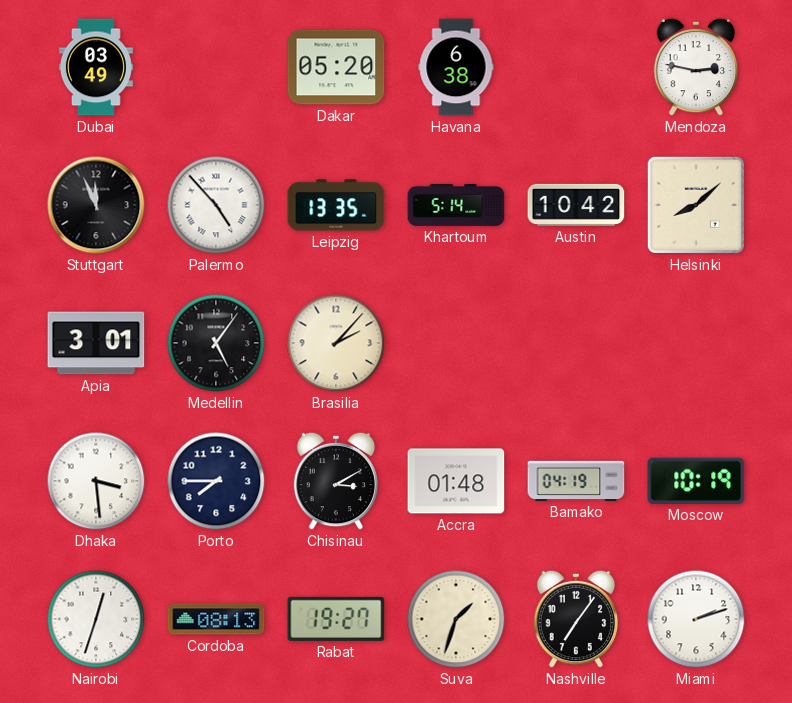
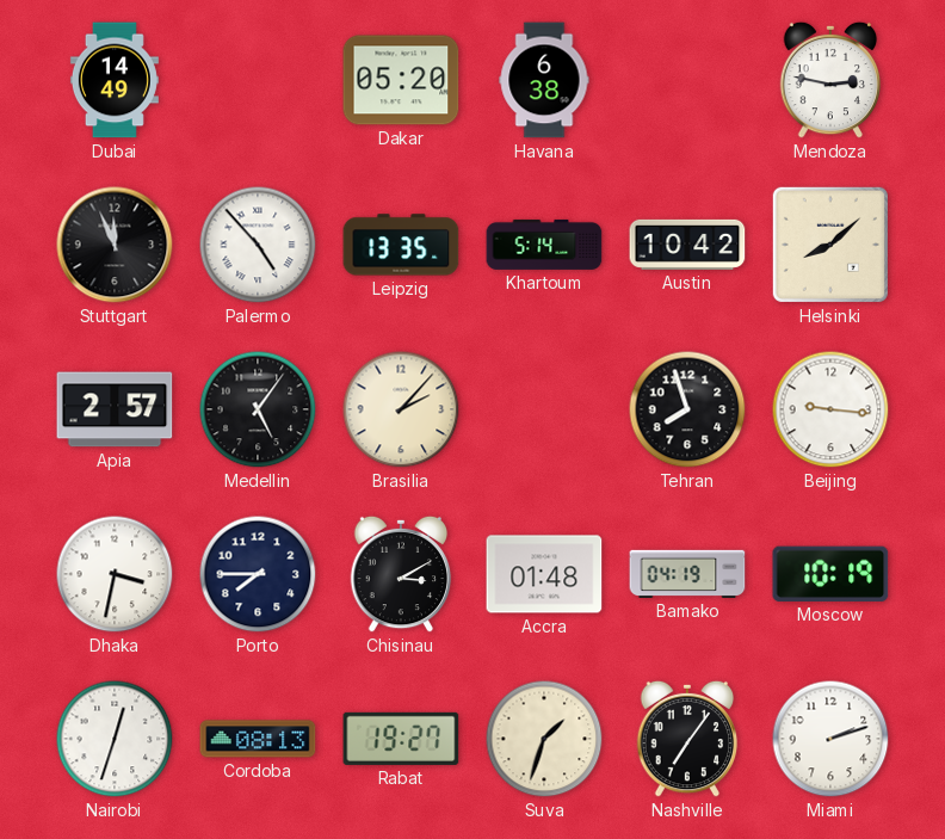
Dubai: 03:49 -> 14:49
Apia: 3:01 -> 2:57
Tehran: none -> 7:57
Beijing: none -> 9:16
Dhaka: 3:29 -> 3:32
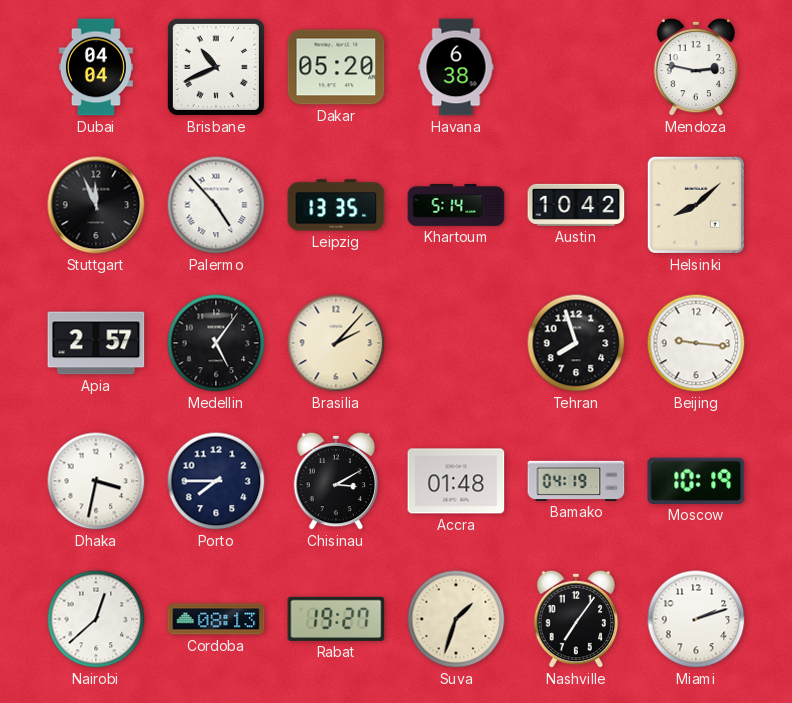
Dubai: 14:49 -> 04:04
Brisbane: none -> 10:41
Nairobi: 12:33 -> 12:38
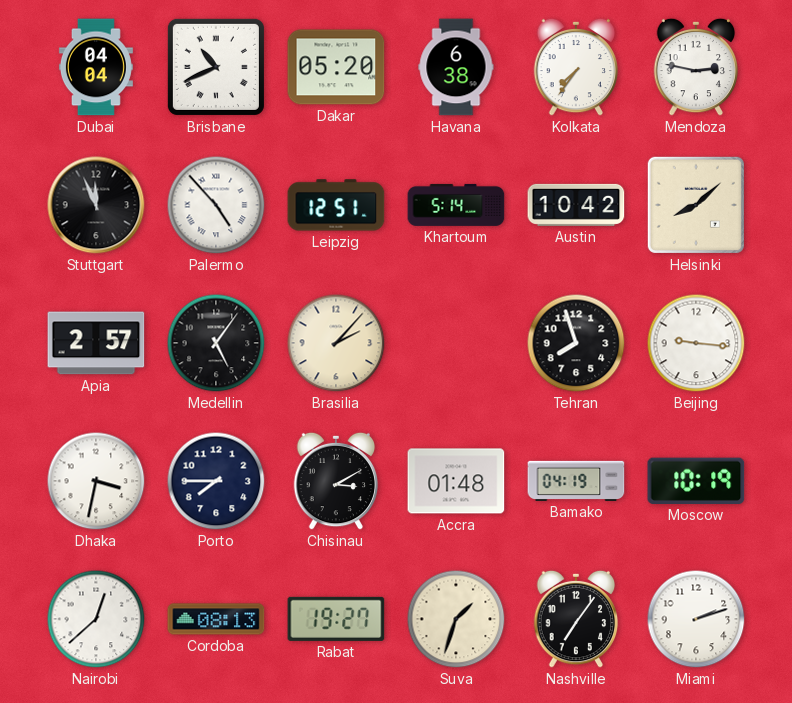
Kolkata: none -> 7:36
Leipzig: 13:35 -> 12:51
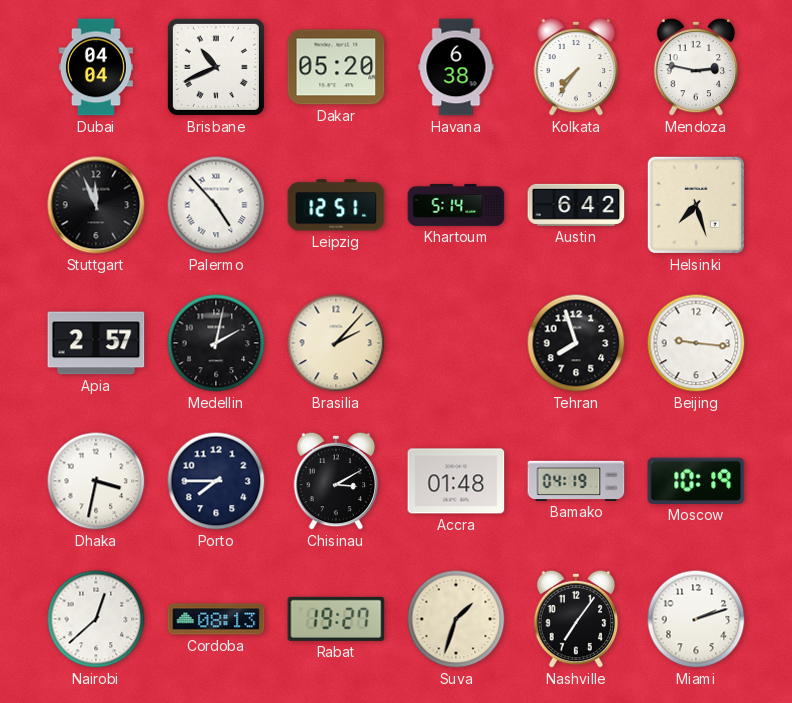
Austin: 10:42 -> 6:42
Helsinki: 8:08 -> 7:27
Medellin: 5:06 -> 2:02
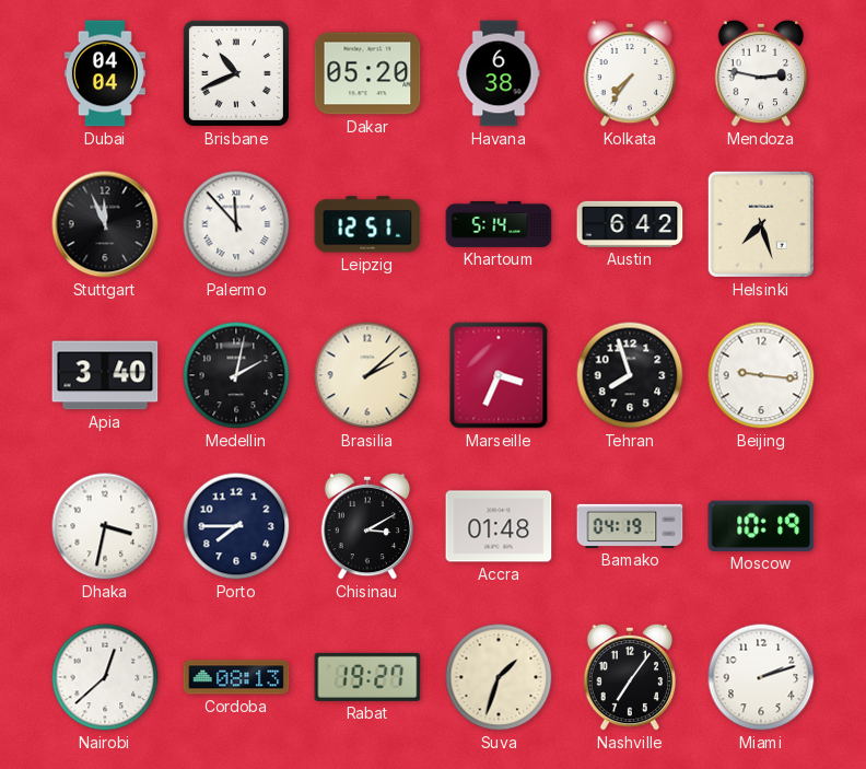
Palermo: 4:53 -> 11:53
Apia: 2:57 -> 3:40
Brasilia: 2:07 -> 2:08
Marseille: none -> 3:34
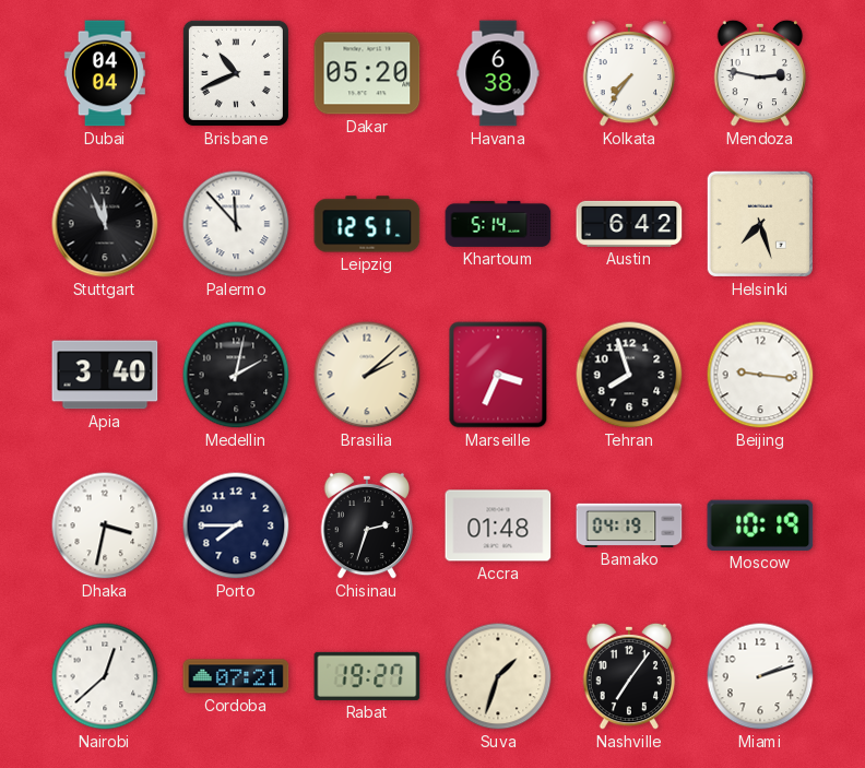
Chisinau: 3:10 -> 2:33
Cordoba: 08:13 -> 07:21
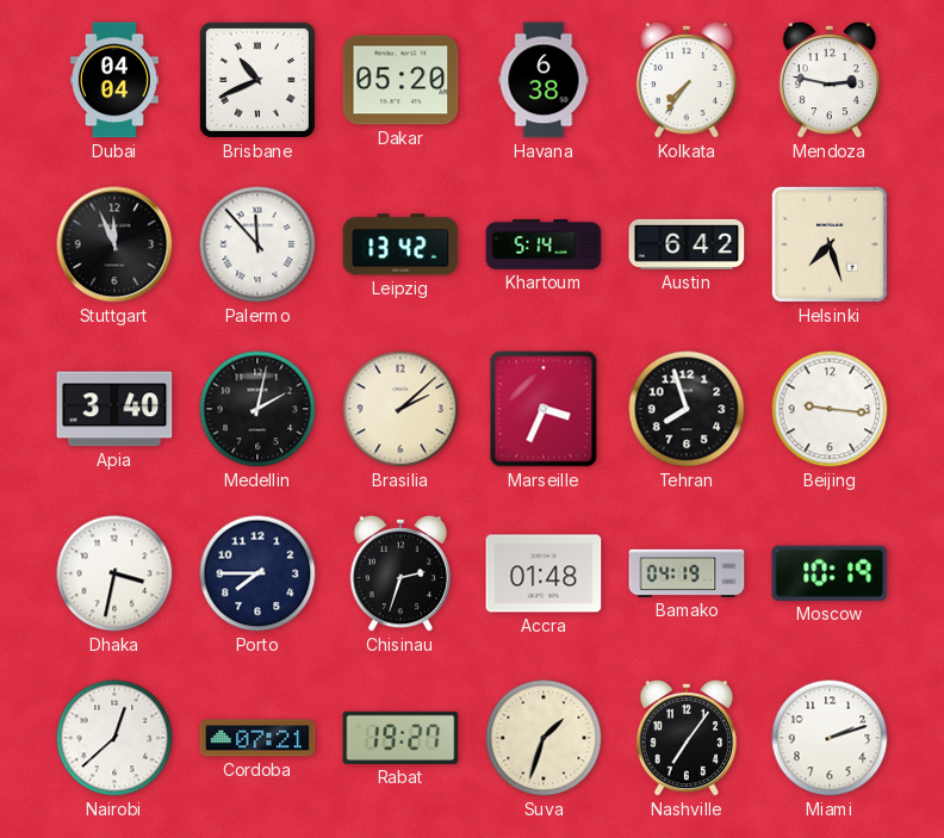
Leipzig: 12:51 -> 13:42
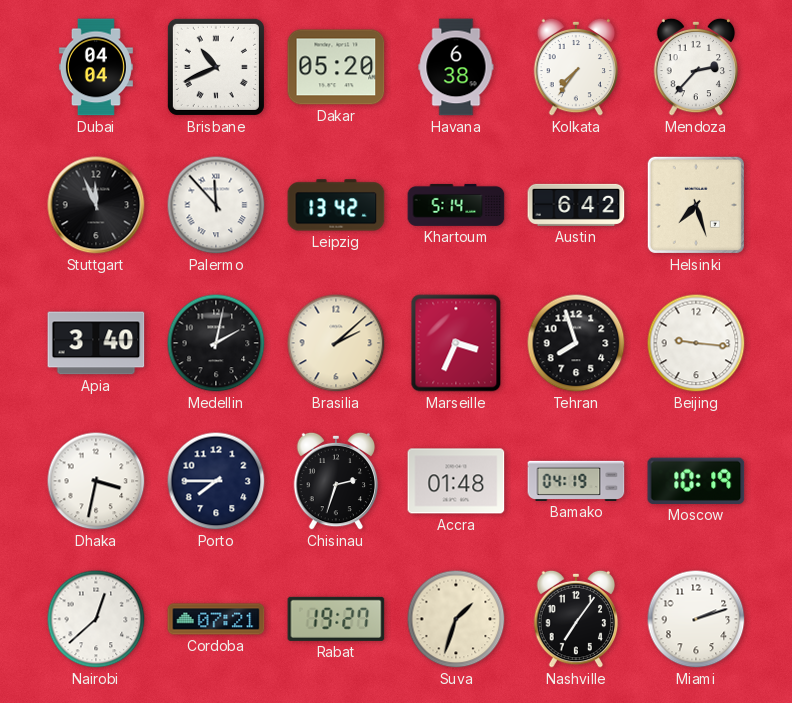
Mendoza: 2:47 -> 2:37
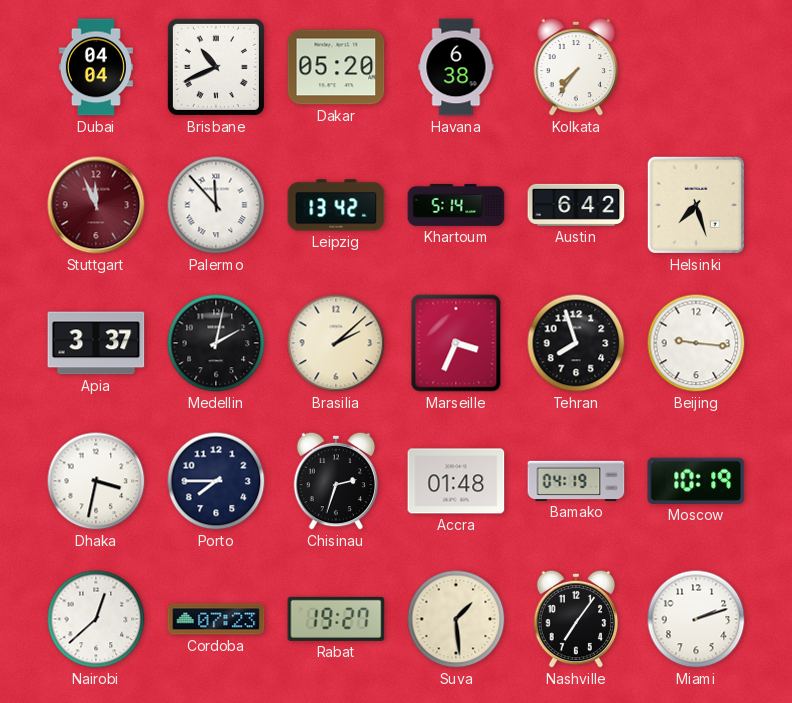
Mendoza: 2:37 -> none
Stuttgart dial: black -> burgundy
Apia: 3:40 -> 3:37
Cordoba: 07:21 -> 07:23
Suva: 1:33 -> 1:29
